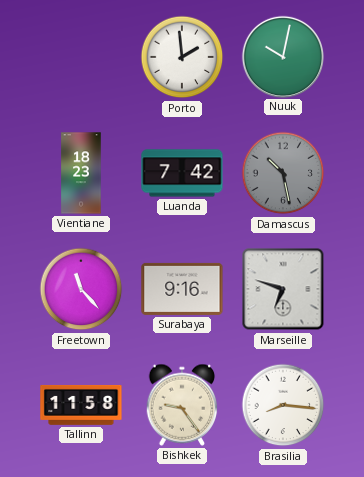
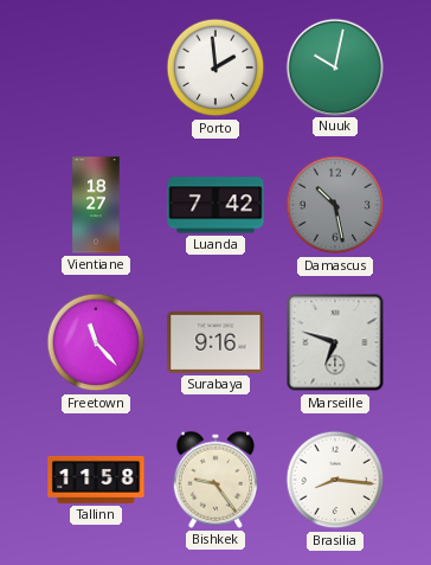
Vientiane: 18:23 -> 18:27
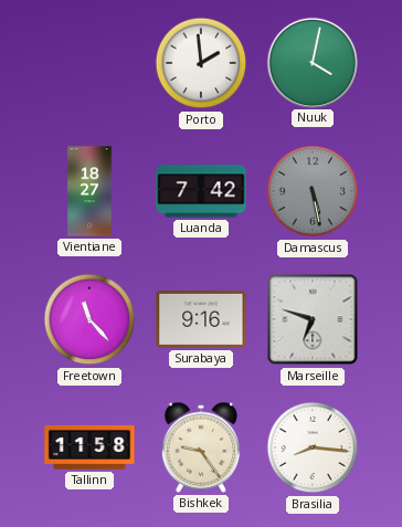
Nuuk: 10:02 -> 4:02
Damascus: 10:28 -> 5:28
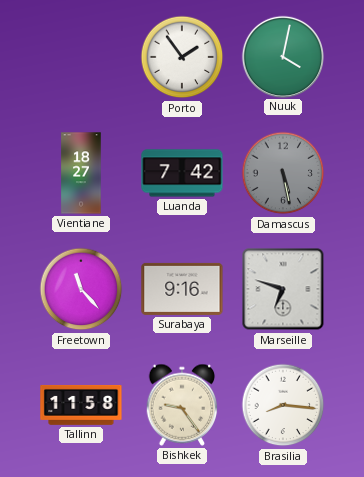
Porto: 1:59 -> 1:54
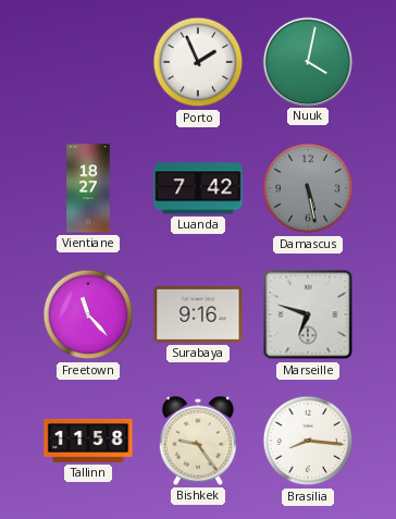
Porto: 1:54 -> 1:56
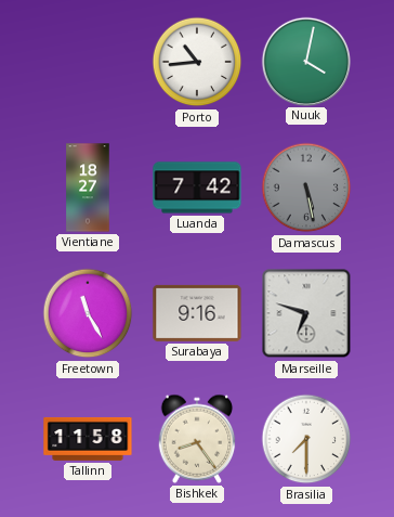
Porto: 1:56 -> 10:44
Freetown: 11:23 -> 11:25
Bishkek: 9:24 -> 8:24
Brasilia: 8:16 -> 7:30
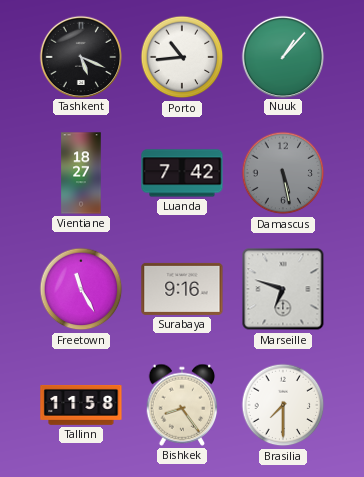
Tashkent: none -> 5:19
Nuuk: 4:02 -> 1:07
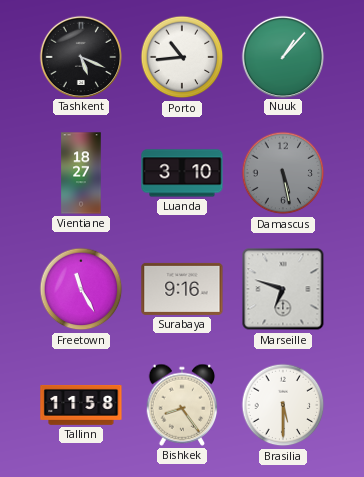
Luanda: 7:42 -> 3:10
Brasilia: 7:30 -> 5:30
